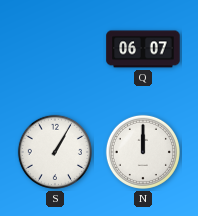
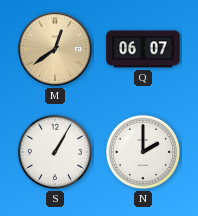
M: none -> 12:39
N: 12:00 -> 2:00
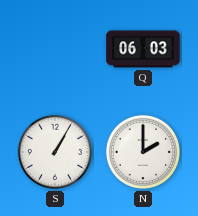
M: 12:39 -> none
Q: 06:07 -> 06:03
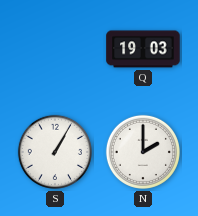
Q: 06:03 -> 19:03
